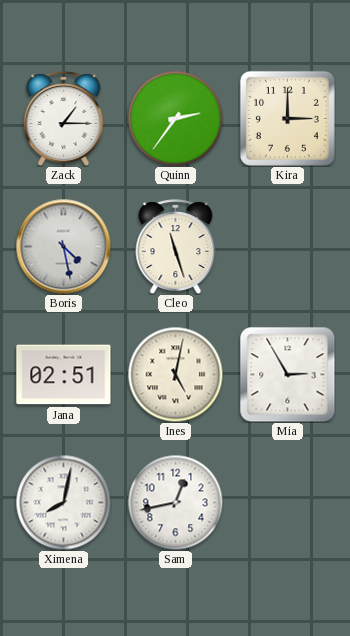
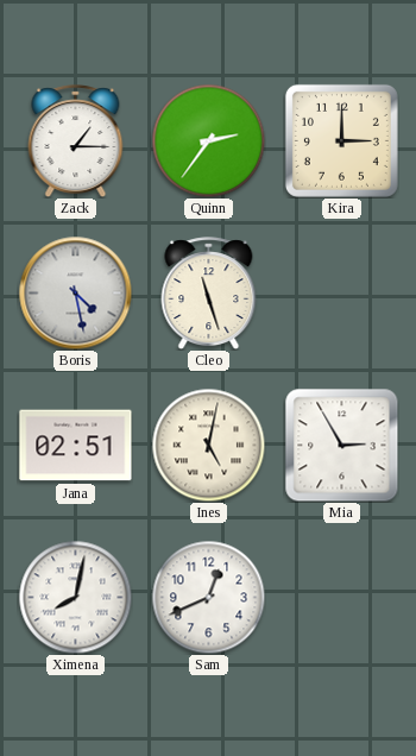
Sam: 12:43 -> 12:41
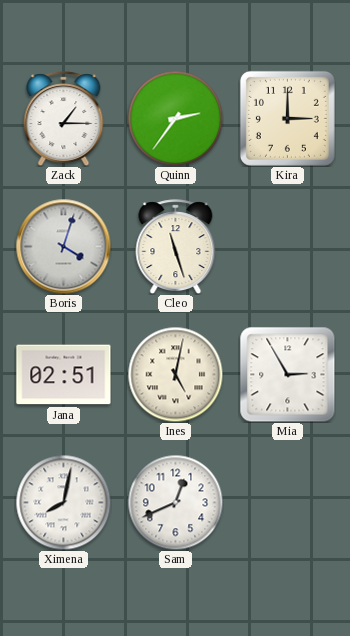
Boris: 4:28 -> 4:03
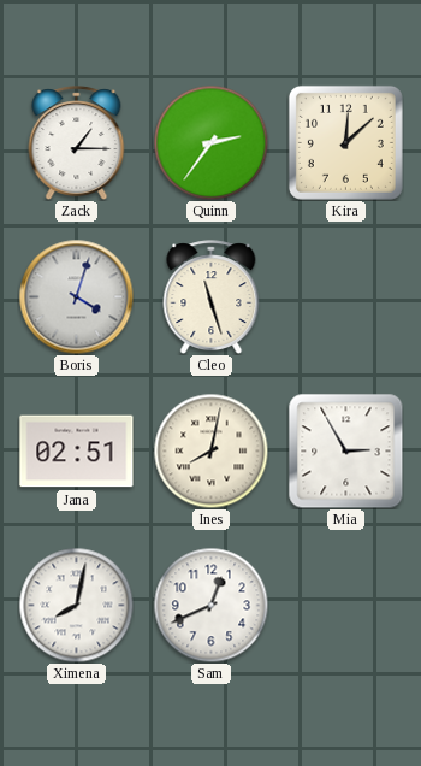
Kira: 3:00 -> 12:08
Ines: 5:02 -> 8:02
